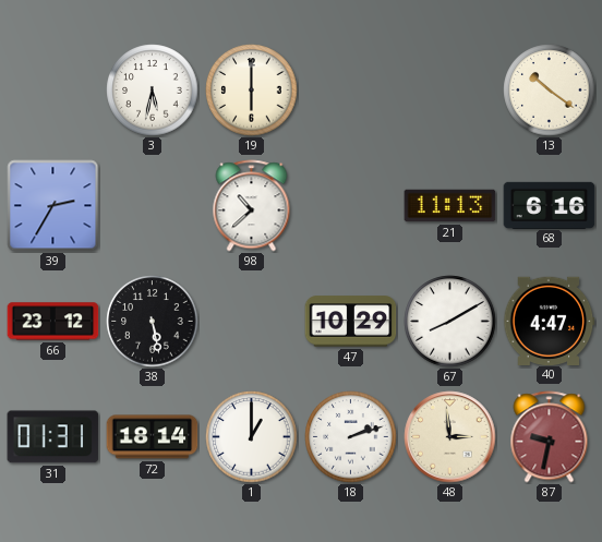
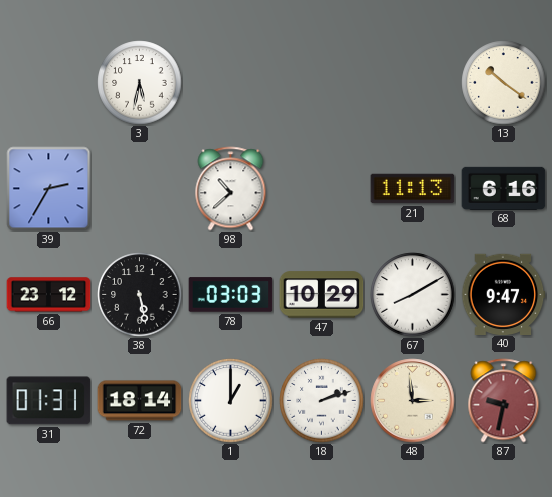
19: 6:00 -> none
78: none -> 03:03
40: 4:47 -> 9:47
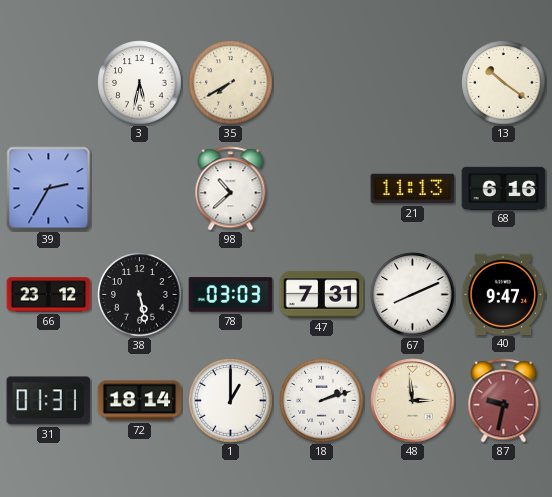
35: none -> 7:40
47: 10:29 -> 7:31
67: 8:10 -> 8:11
